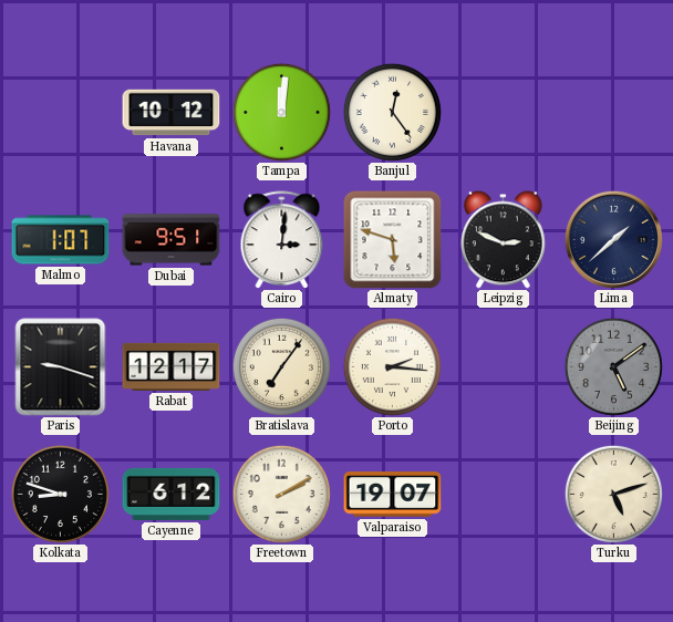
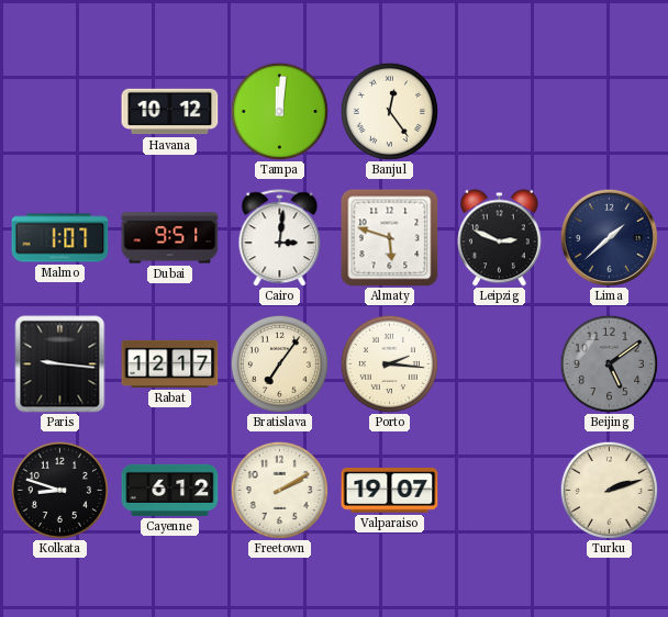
Paris: 9:18 -> 9:16
Turku: 5:12 -> 2:12
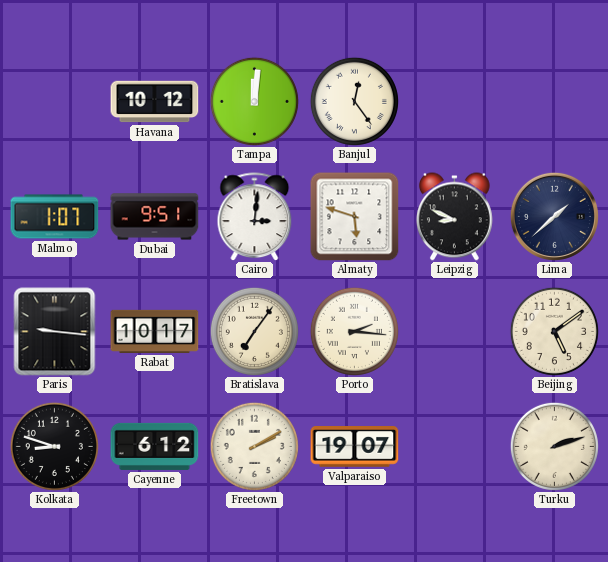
Leipzig: 2:49 -> 8:49
Rabat: 12:17 -> 10:17
Beijing dial: grey -> cream
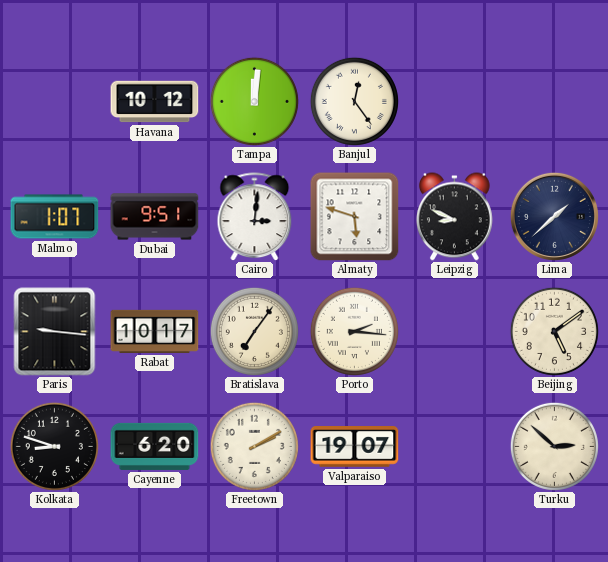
Cayenne: 6:12 -> 6:20
Turku: 2:12 -> 2:52
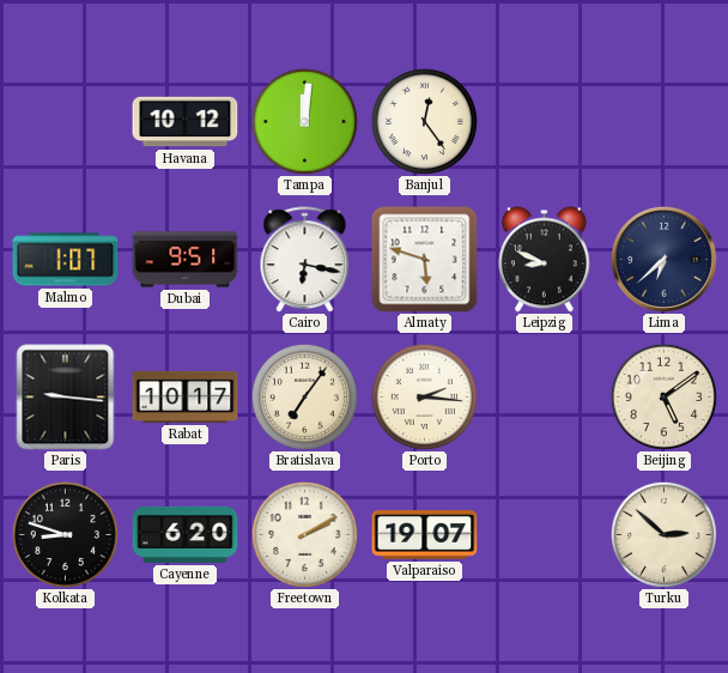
Cairo: 3:01 -> 6:17
Lima: 1:38 -> 6:38
